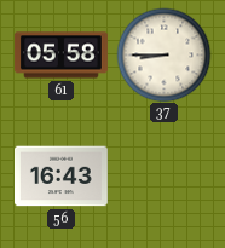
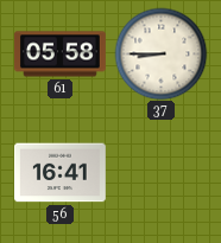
56: 16:43 -> 16:41
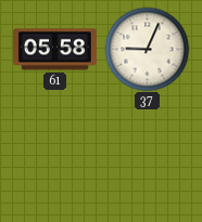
37: 8:45 -> 9:04
56: 16:41 -> none
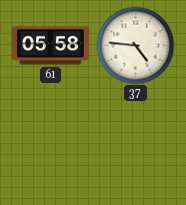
37: 9:04 -> 4:46
